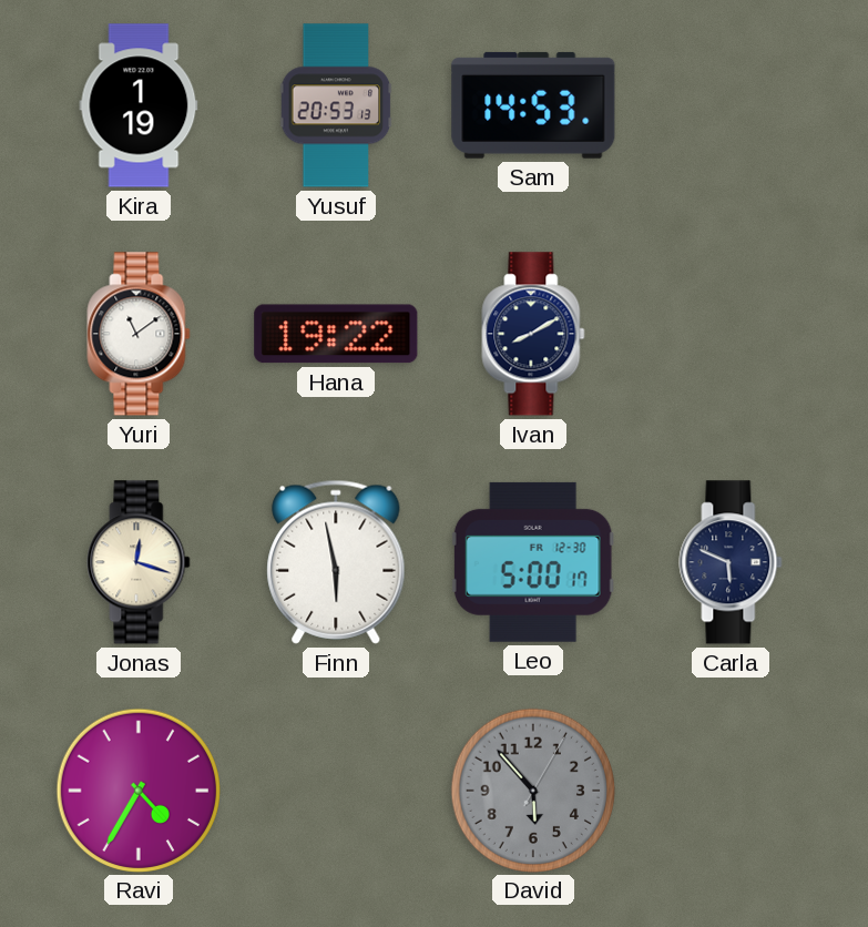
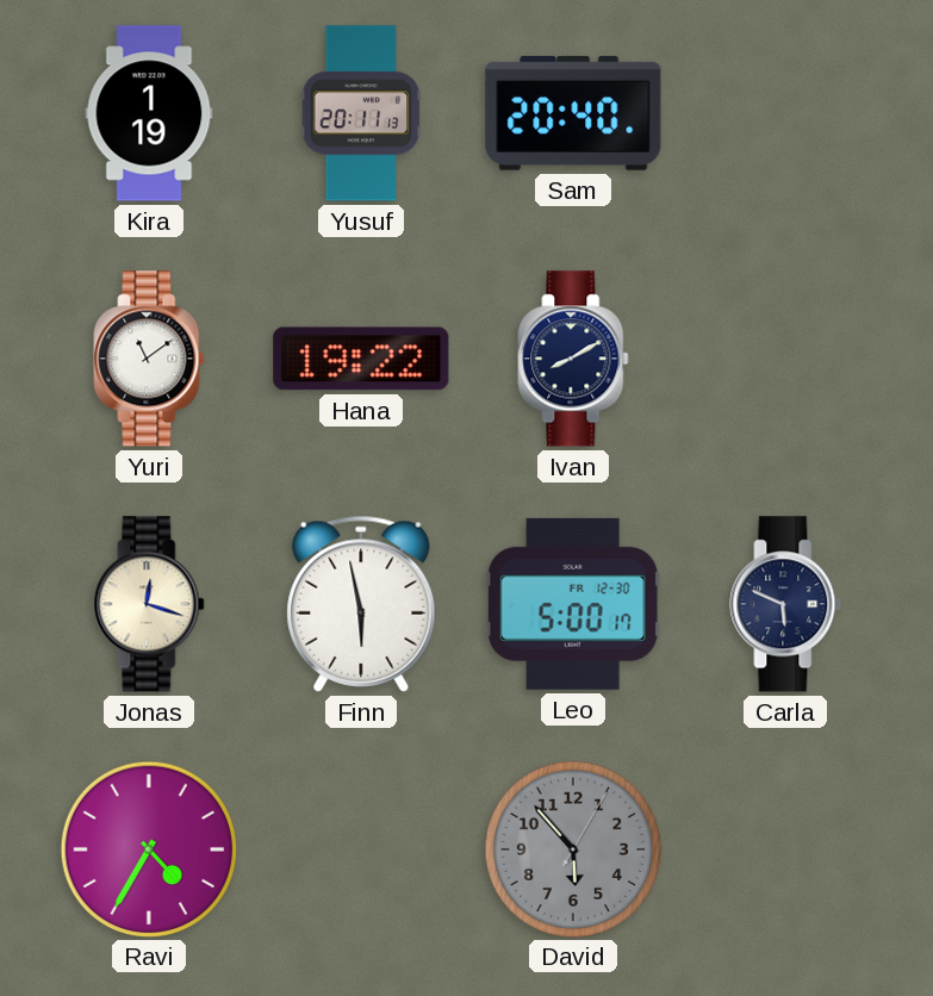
Yusuf: 20:53 -> 20:11
Sam: 14:53 -> 20:40
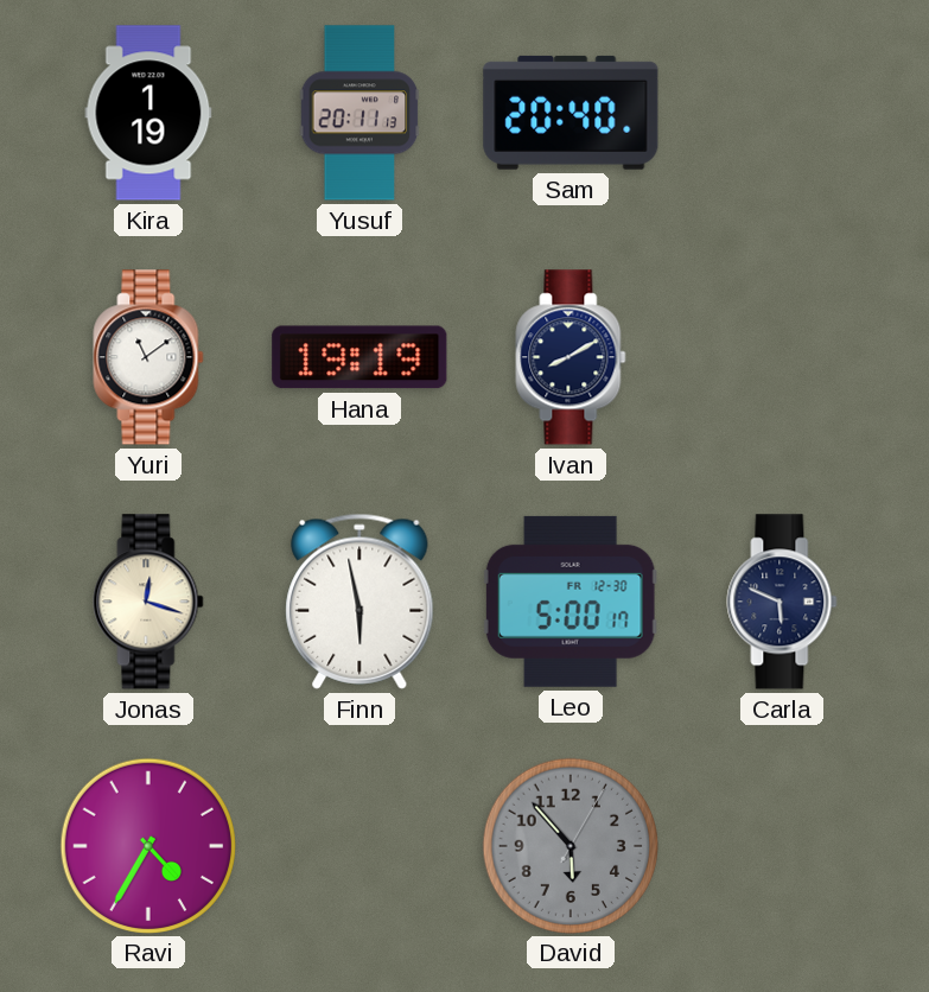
Hana: 19:22 -> 19:19
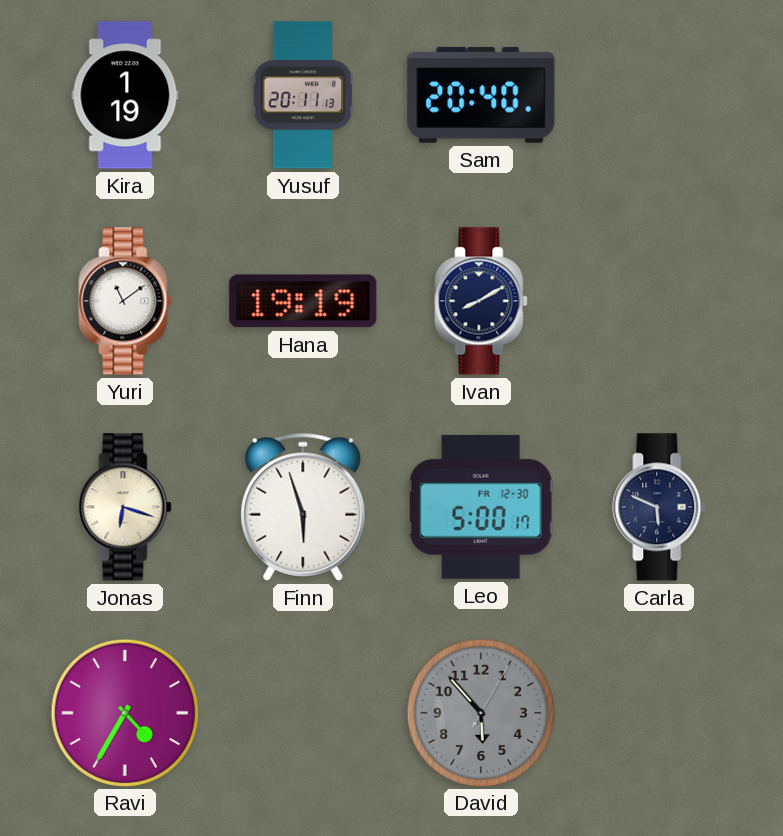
Jonas: 12:18 -> 6:18
Finn: 5:58 -> 5:57
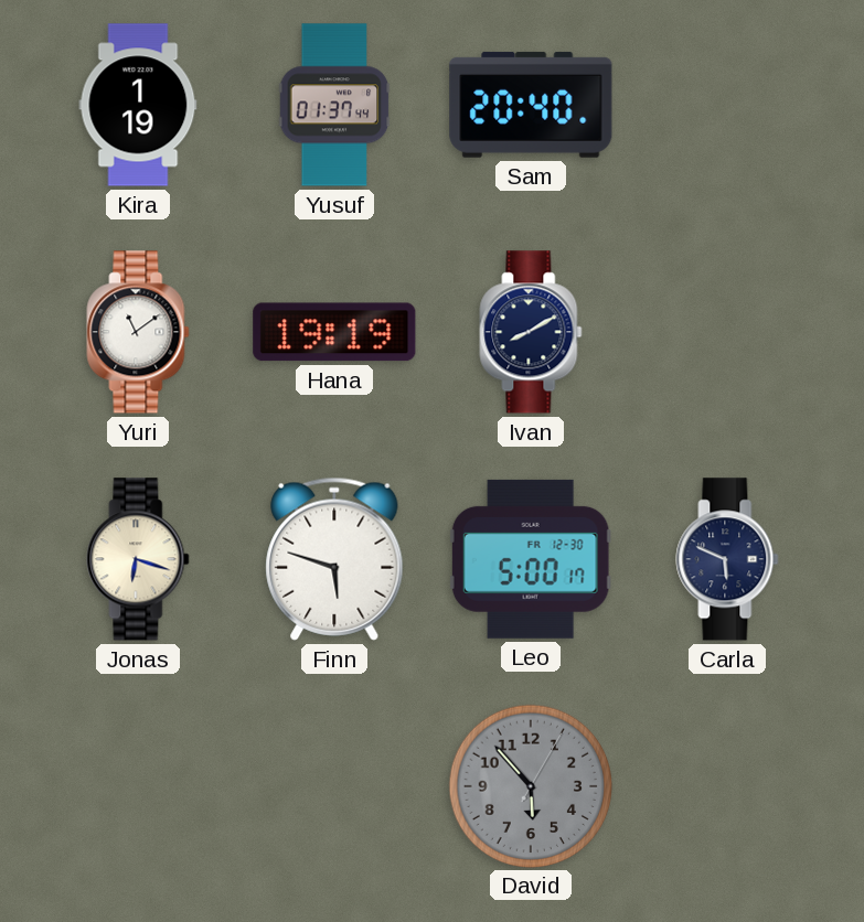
Yusuf: 20:11 -> 01:37
Finn: 5:57 -> 5:48
Ravi: 4:35 -> none
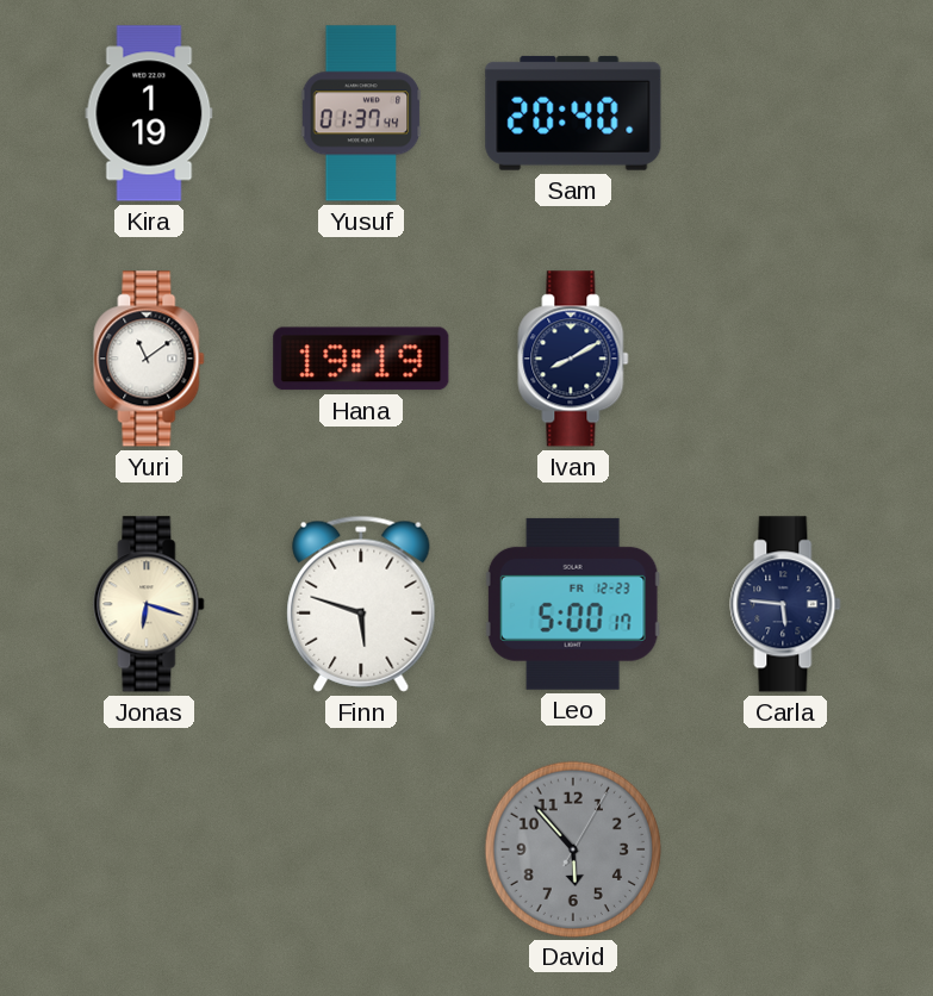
Leo date: FR 12-30 -> FR 12-23
Carla: 5:49 -> 5:46
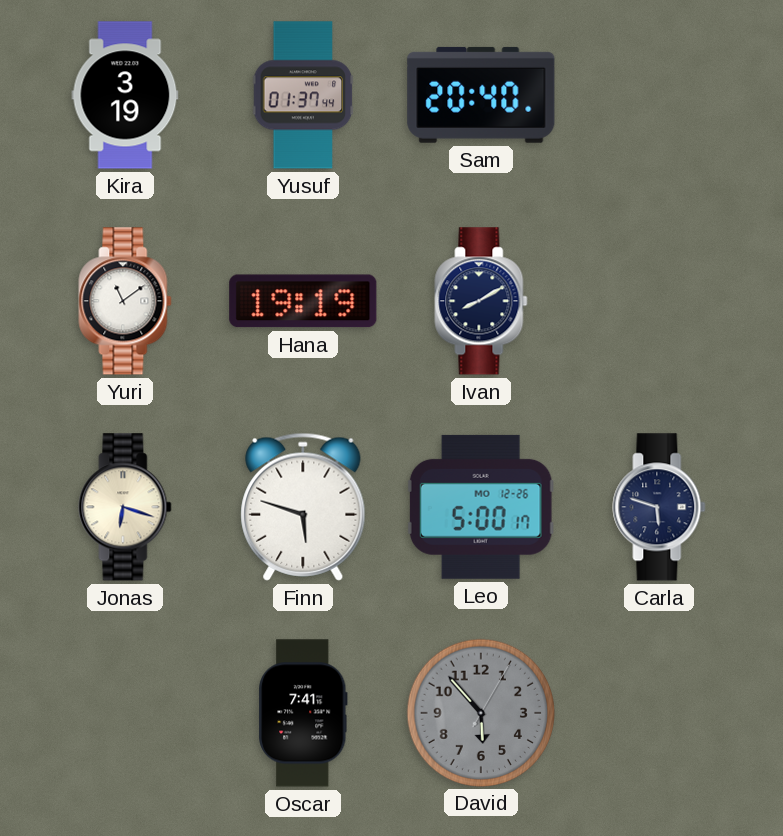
Kira: 1:19 -> 3:19
Leo date: FR 12-23 -> MO 12-26
Carla: 5:46 -> 5:48
Oscar: none -> 7:41
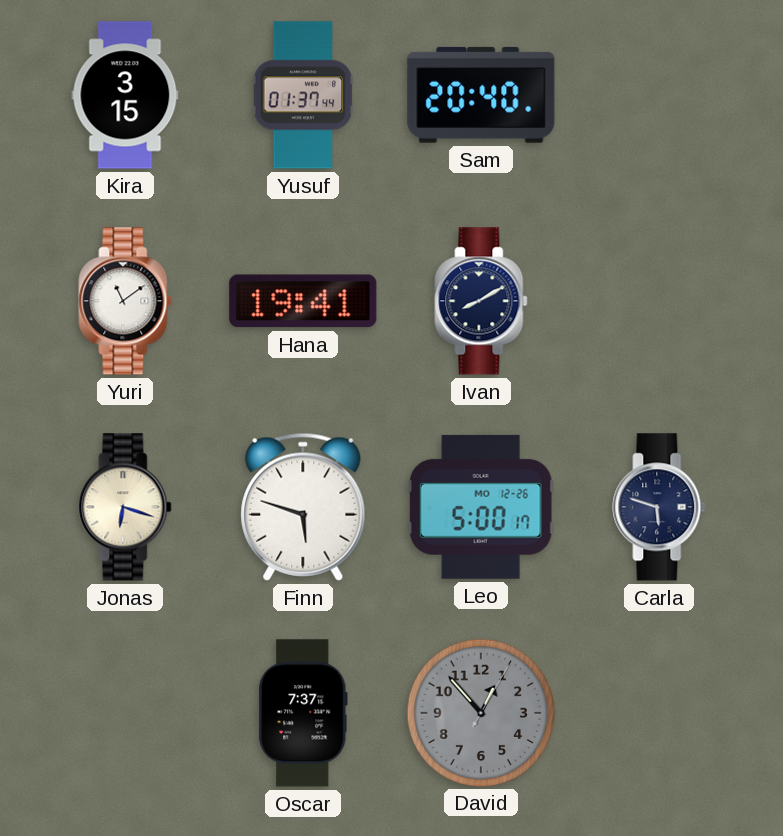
Kira: 3:19 -> 3:15
Hana: 19:19 -> 19:41
Oscar: 7:41 -> 7:37
David: 5:53 -> 12:53
